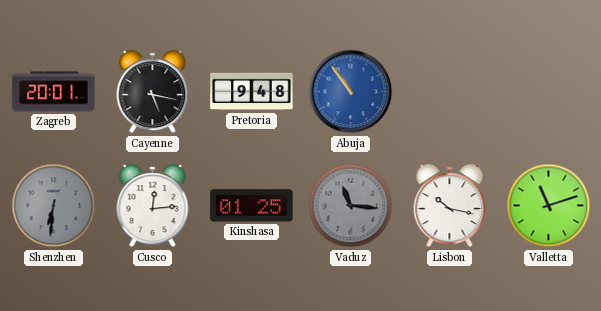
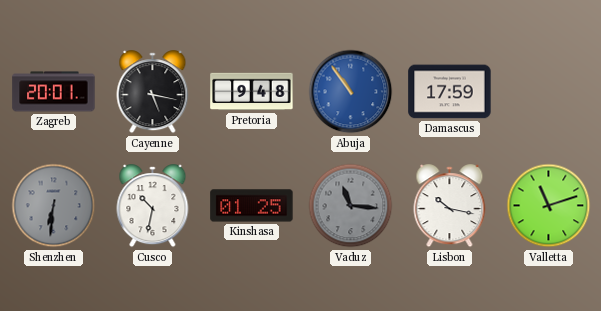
Damascus: none -> 17:59
Cusco: 12:14 -> 10:32
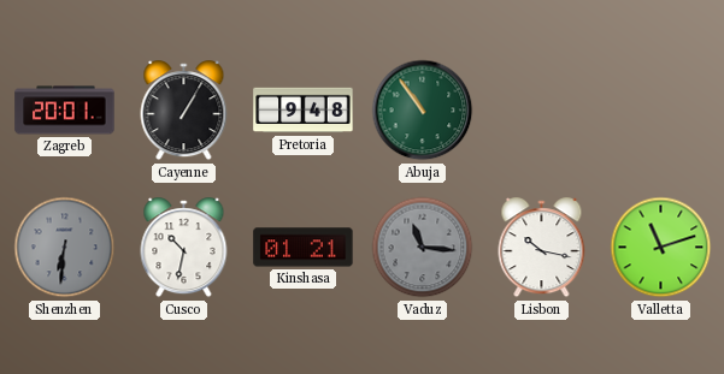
Cayenne: 5:17 -> 1:05
Abuja dial: blue -> green
Damascus: 17:59 -> none
Kinshasa: 01:25 -> 01:21
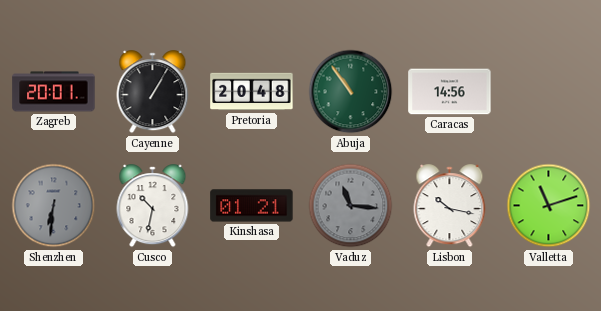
Pretoria: 9:48 -> 20:48
Caracas: none -> 14:56
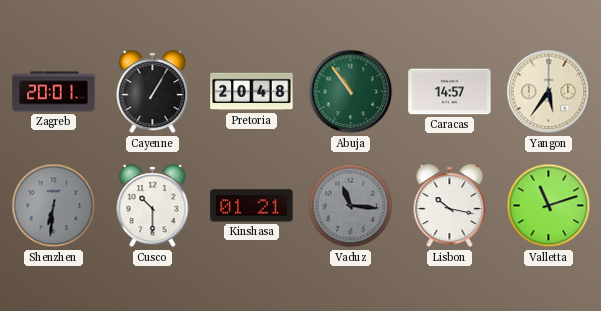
Caracas: 14:56 -> 14:57
Yangon: none -> 5:36
Cusco: 10:32 -> 10:30
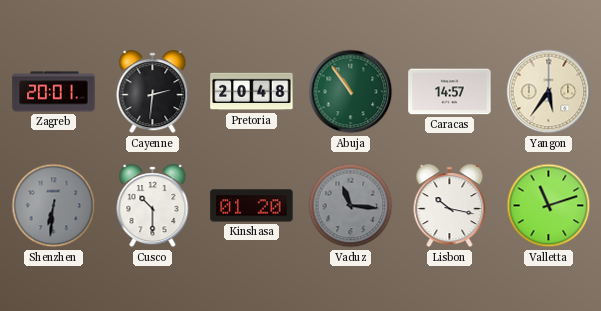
Cayenne: 1:05 -> 2:31
Kinshasa: 01:21 -> 01:20
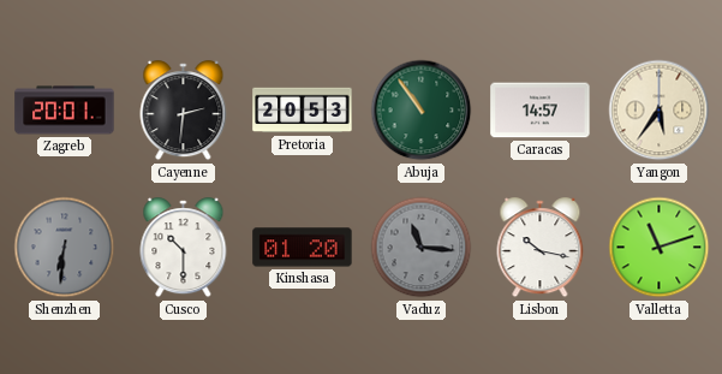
Pretoria: 20:48 -> 20:53
